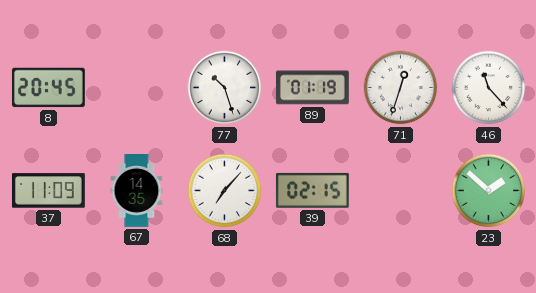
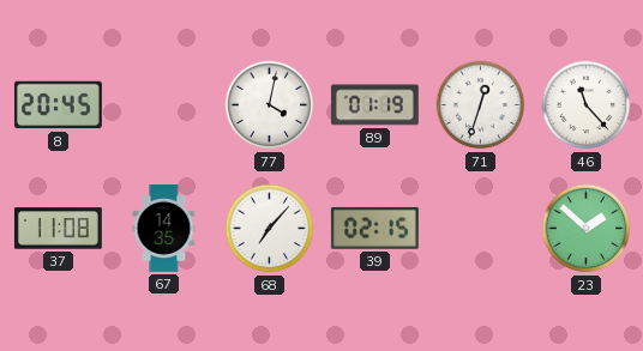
77: 10:27 -> 4:02
37: 11:09 -> 11:08
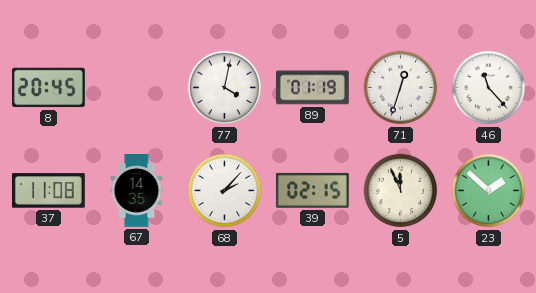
68: 7:07 -> 2:07
5: none -> 11:56
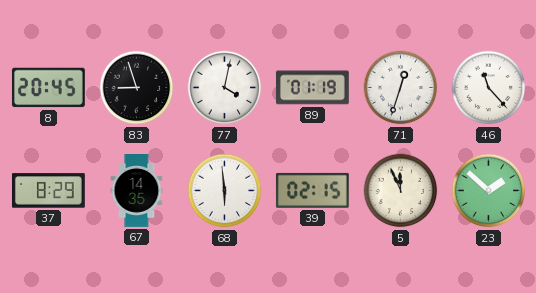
83: none -> 8:57
37: 11:08 -> 8:29
68: 2:07 -> 5:59
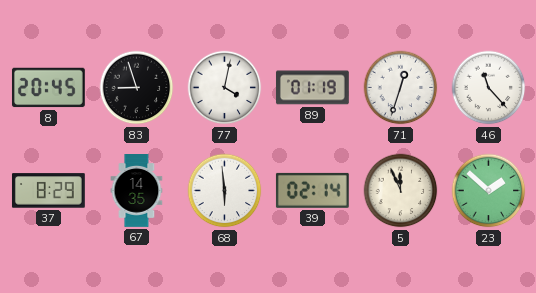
39: 02:15 -> 02:14
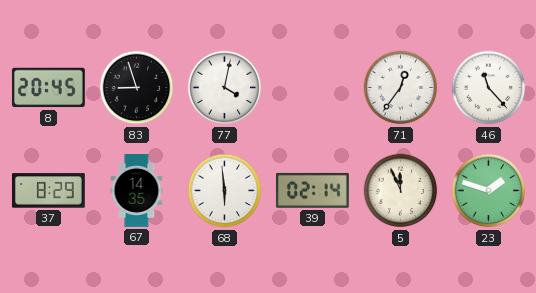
89: 01:19 -> none
71: 12:33 -> 12:36
23: 1:52 -> 1:48
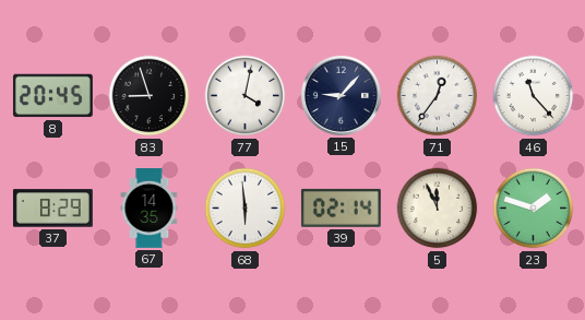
15: none -> 9:07
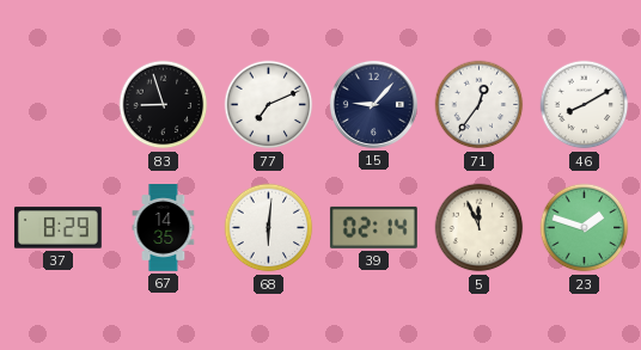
8: 20:45 -> none
77: 4:02 -> 7:11
46: 11:23 -> 8:10
68: 5:59 -> 6:01
